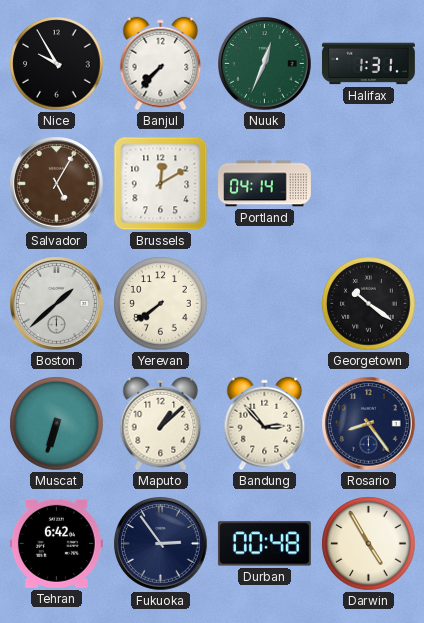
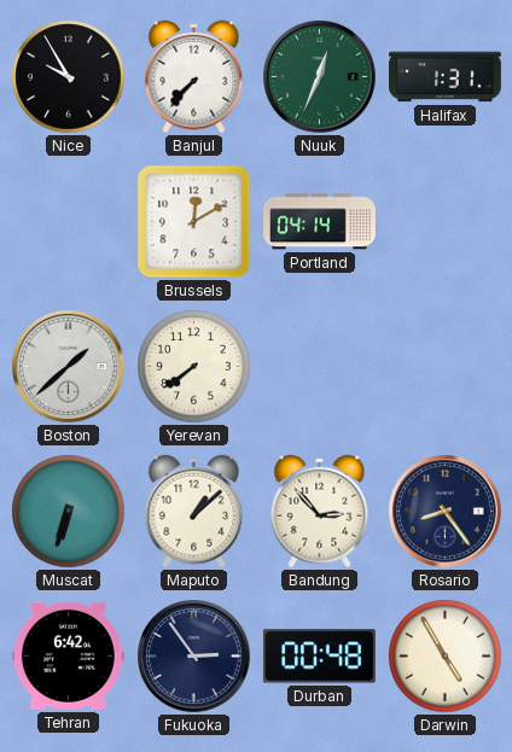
Salvador: 5:05 -> none
Georgetown: 10:21 -> none
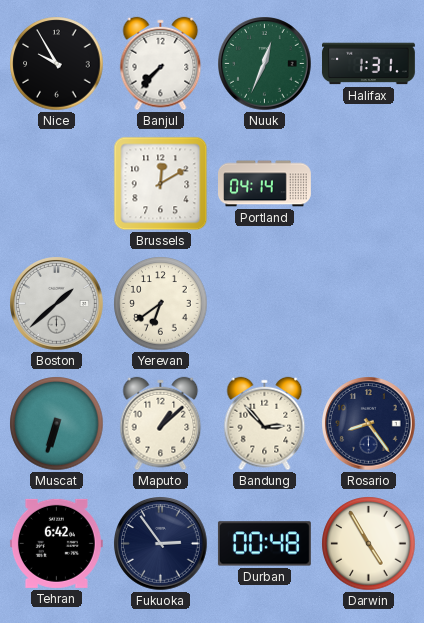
Yerevan: 7:39 -> 6:39
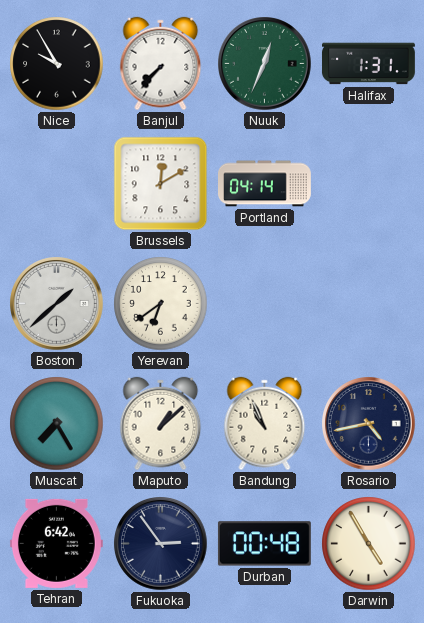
Muscat: 6:33 -> 7:25
Bandung: 2:53 -> 10:56
Rosario: 8:24 -> 4:43
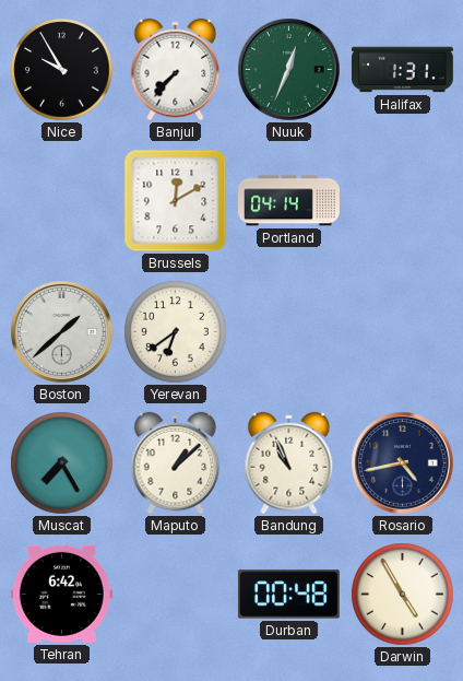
Fukuoka: 2:54 -> none
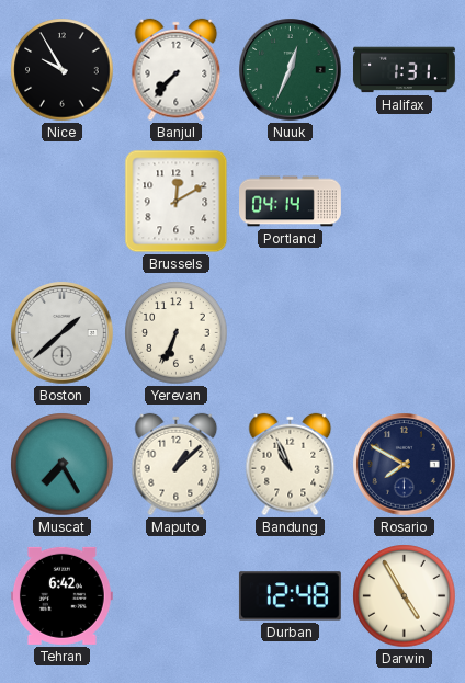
Yerevan: 6:39 -> 6:34
Rosario: 4:43 -> 7:50
Durban: 00:48 -> 12:48
